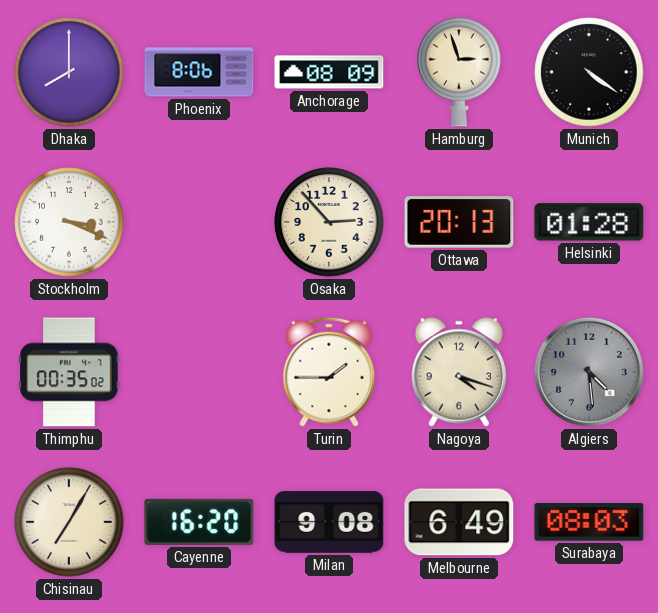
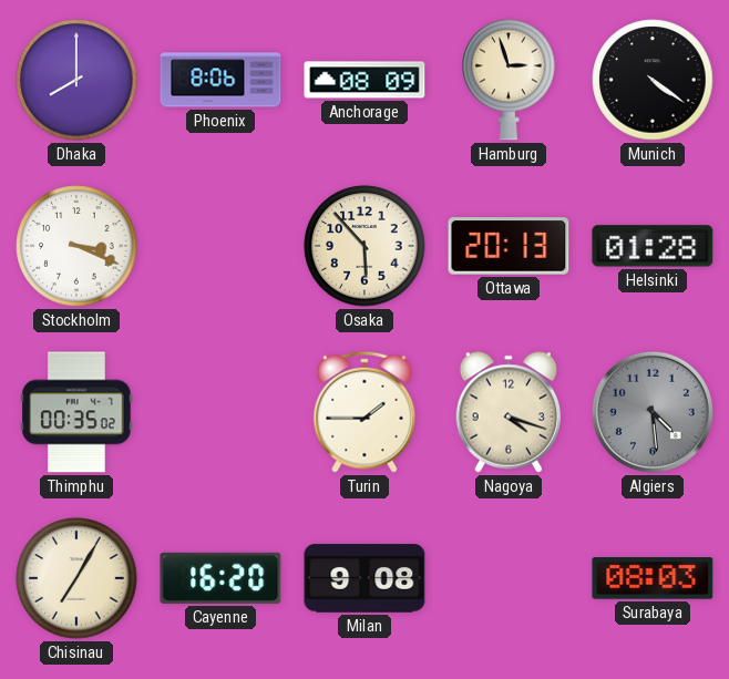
Osaka: 2:53 -> 5:53
Melbourne: 6:49 -> none
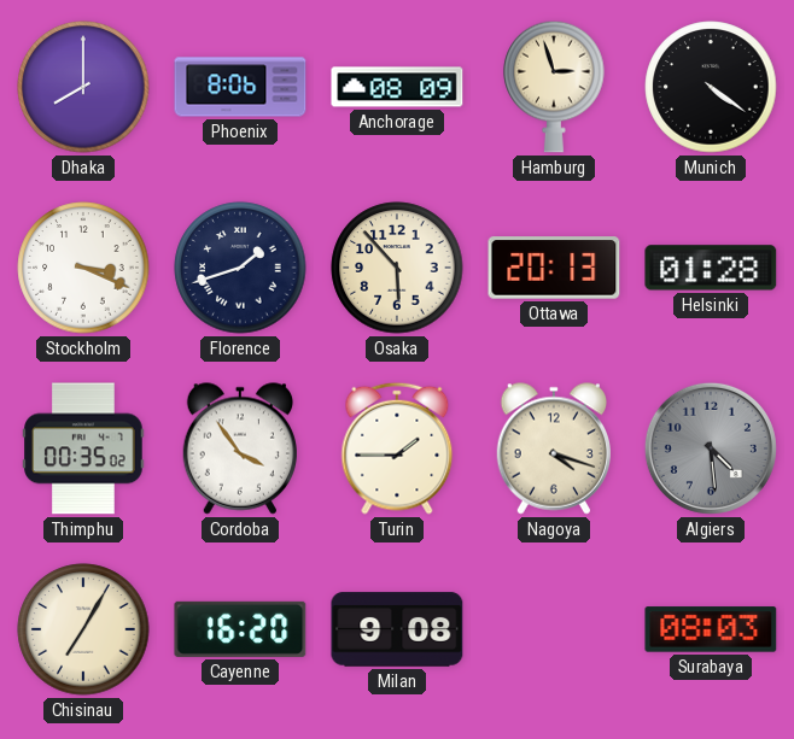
Florence: none -> 1:42
Cordoba: none -> 3:54
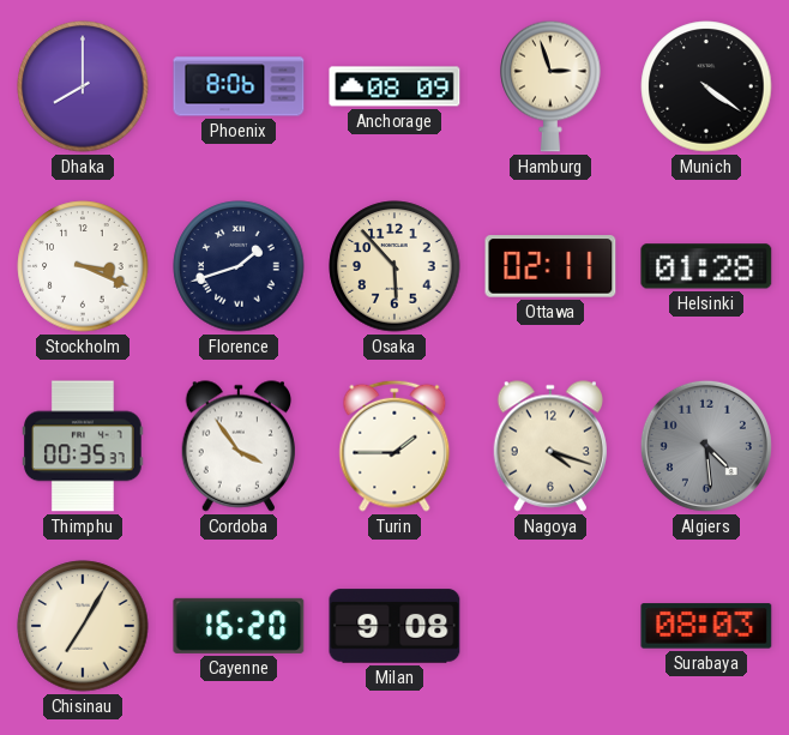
Ottawa: 20:13 -> 02:11
Thimphu: 00:35:02 -> 00:35:37
